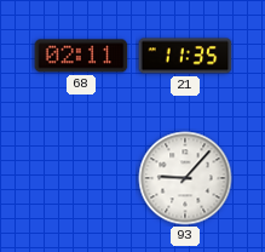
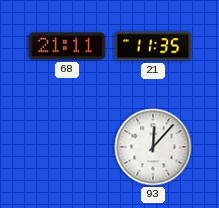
68: 02:11 -> 21:11
93: 9:07 -> 12:07
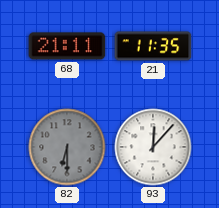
82: none -> 6:30
